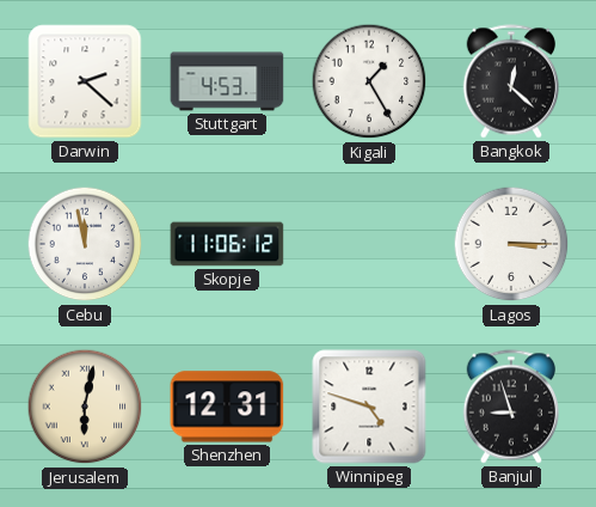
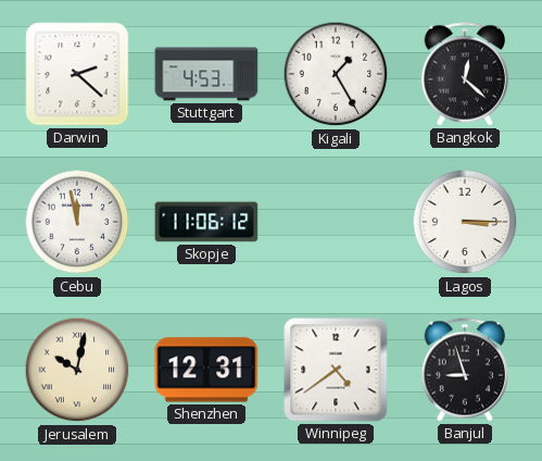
Jerusalem: 6:02 -> 10:02
Winnipeg: 4:48 -> 4:39
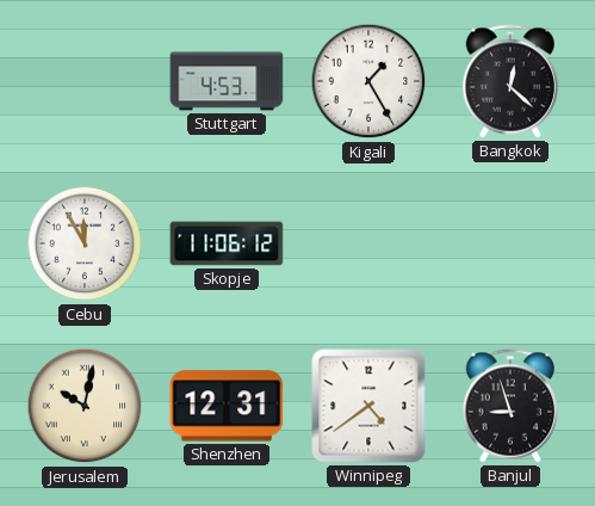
Darwin: 2:22 -> none
Cebu: 11:58 -> 11:55
Lagos: 3:15 -> none
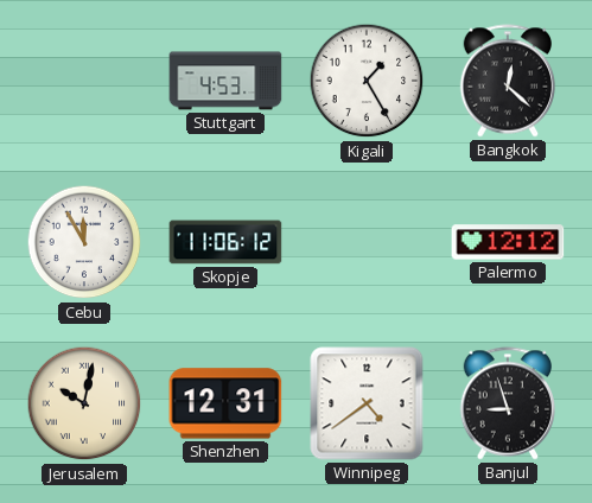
Palermo: none -> 12:12
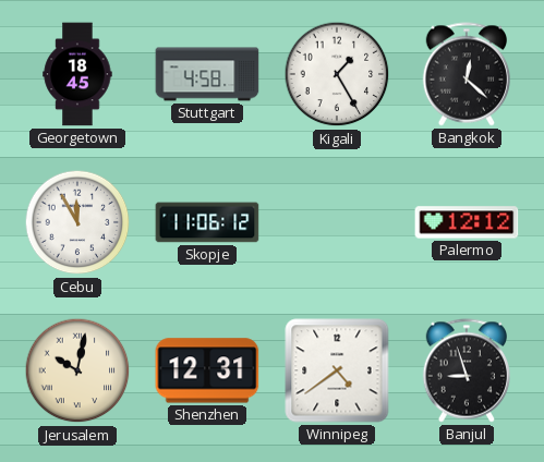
Georgetown: none -> 18:45
Stuttgart: 4:53 -> 4:58
